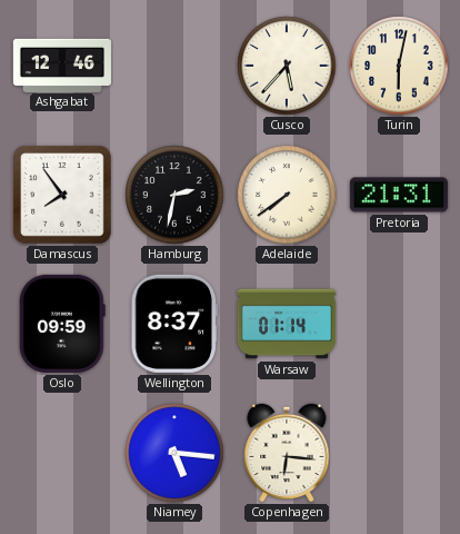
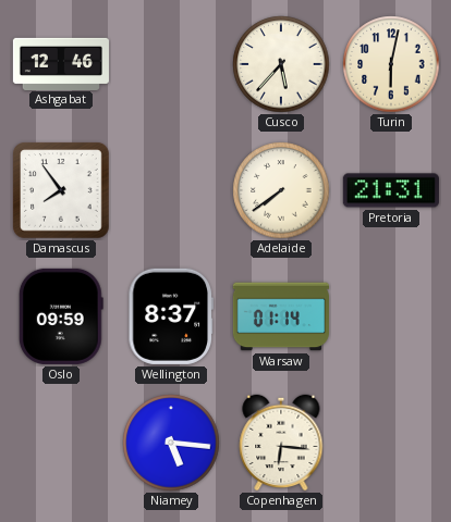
Hamburg: 2:32 -> none
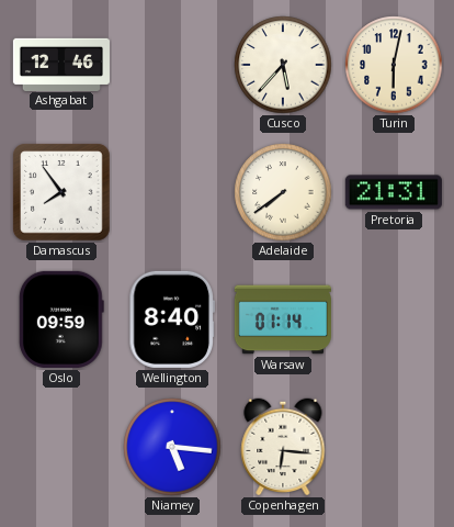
Wellington: 8:37 -> 8:40
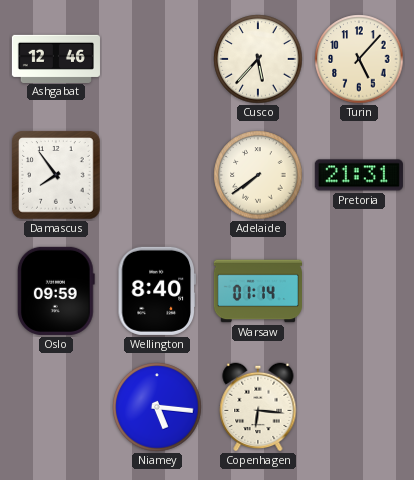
Turin: 6:02 -> 5:07
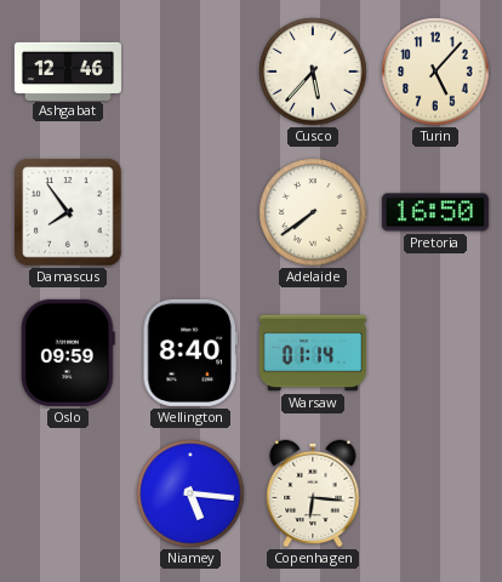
Pretoria: 21:31 -> 16:50
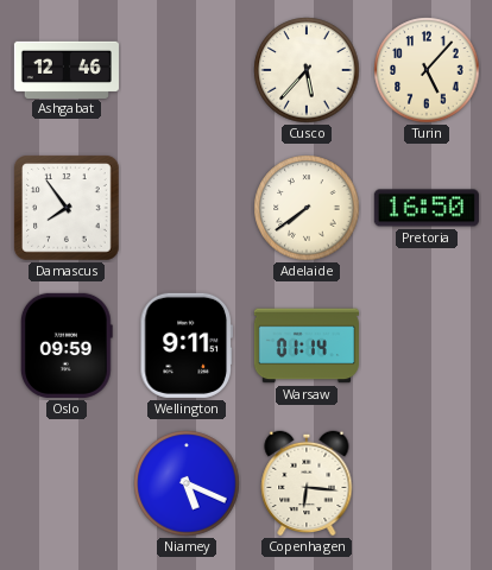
Wellington: 8:40 -> 9:11
Niamey: 5:16 -> 5:19
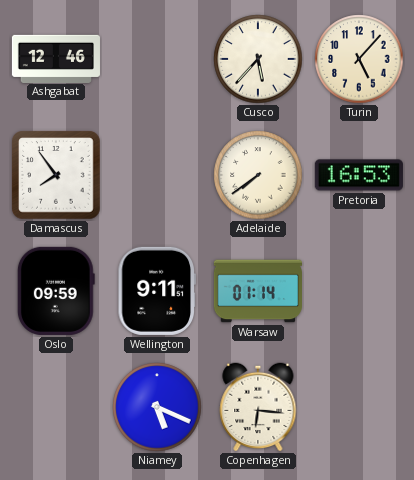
Pretoria: 16:50 -> 16:53
